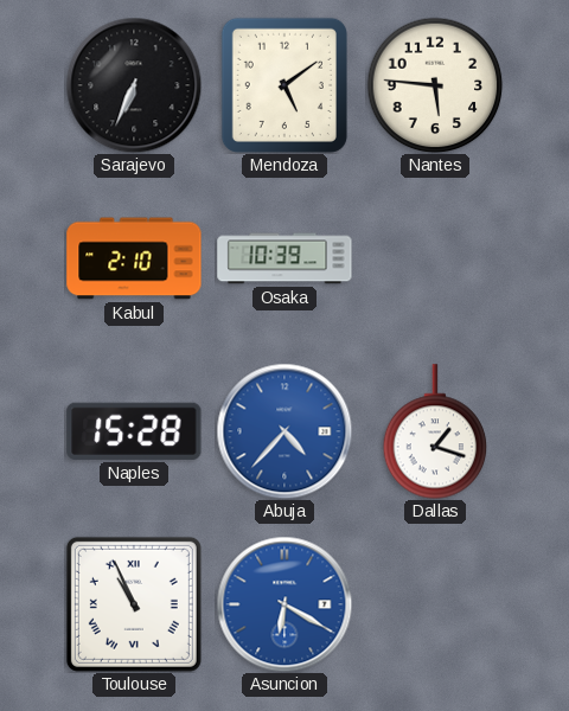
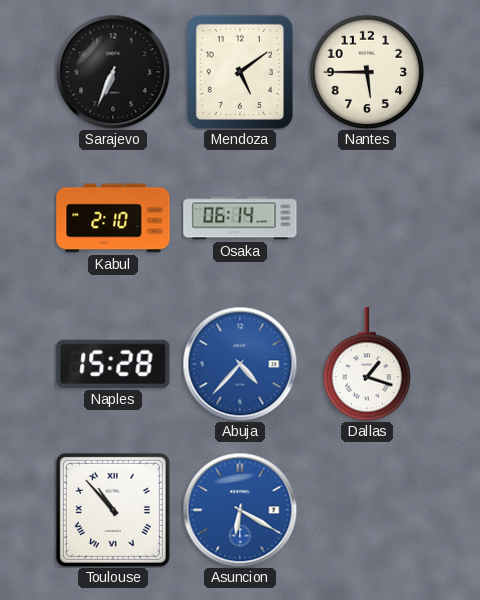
Nantes: 5:46 -> 5:45
Osaka: 10:39 -> 06:14
Toulouse: 10:56 -> 10:53
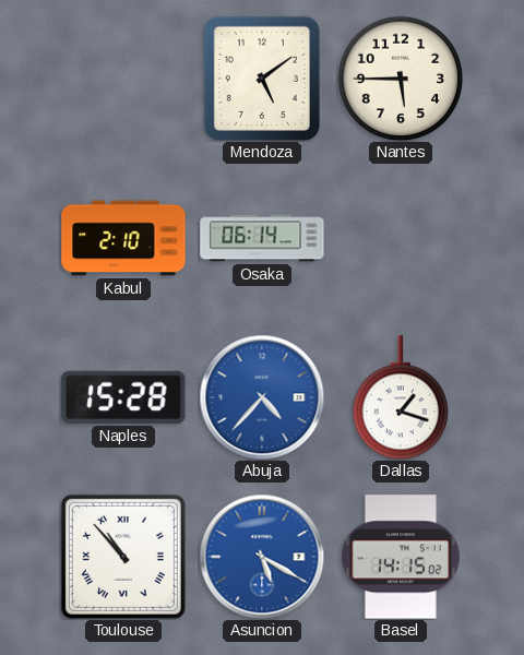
Sarajevo: 6:34 -> none
Asuncion: 6:20 -> 5:20
Basel: none -> 14:15
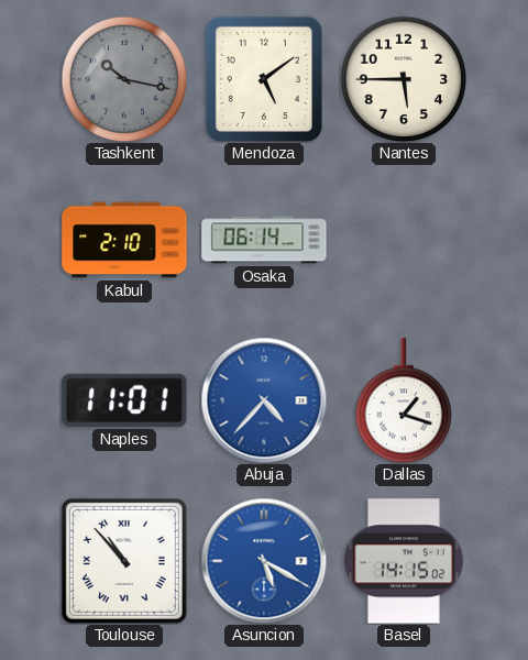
Tashkent: none -> 10:17
Naples: 15:28 -> 11:01
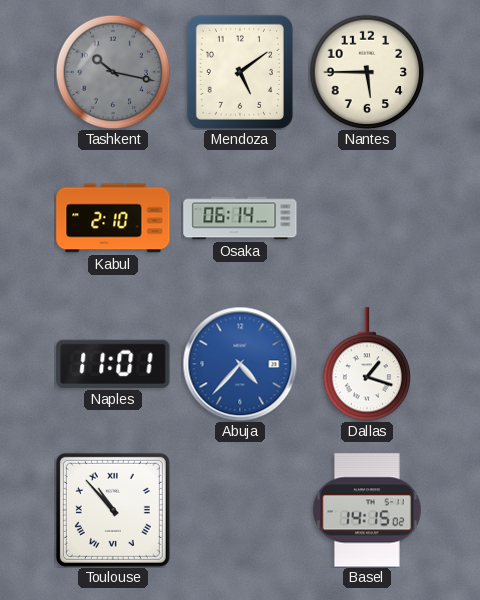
Asuncion: 5:20 -> none
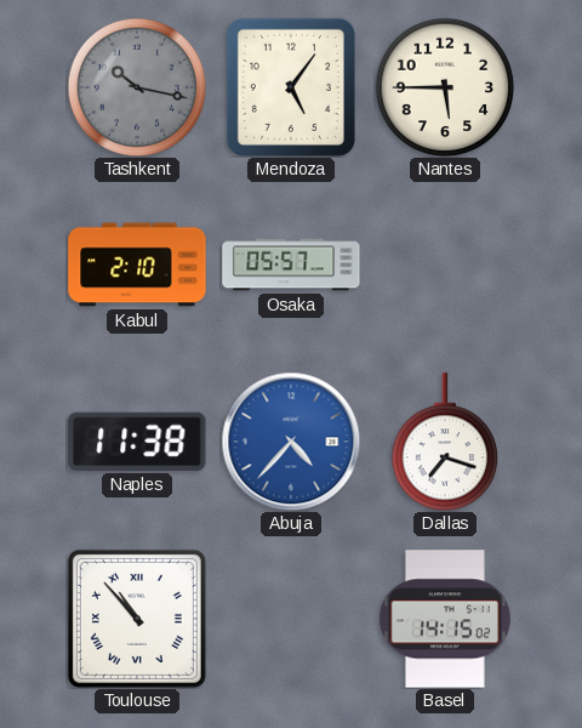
Mendoza: 5:09 -> 5:06
Osaka: 06:14 -> 05:57
Naples: 11:01 -> 11:38
Dallas: 1:18 -> 7:18
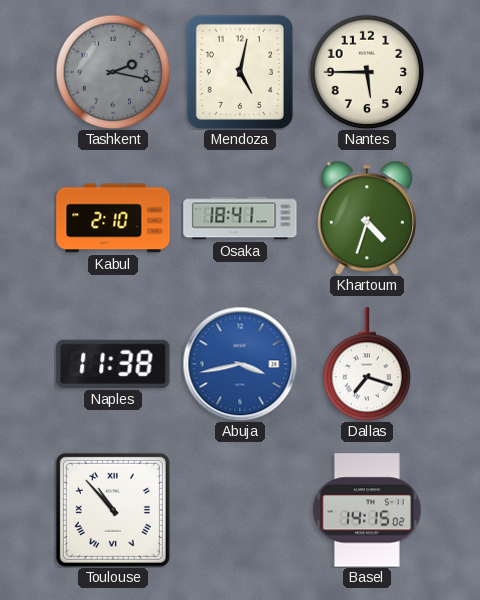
Tashkent: 10:17 -> 2:17
Mendoza: 5:06 -> 5:02
Osaka: 05:57 -> 18:41
Khartoum: none -> 4:33
Abuja: 4:37 -> 3:43
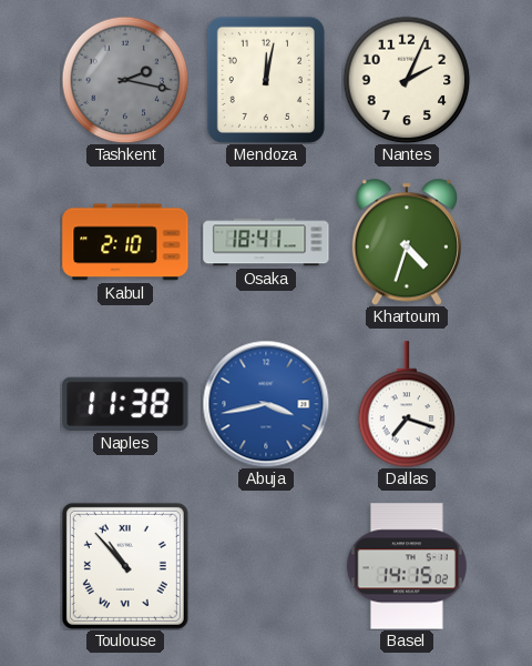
Mendoza: 5:02 -> 12:02
Nantes: 5:45 -> 2:04
